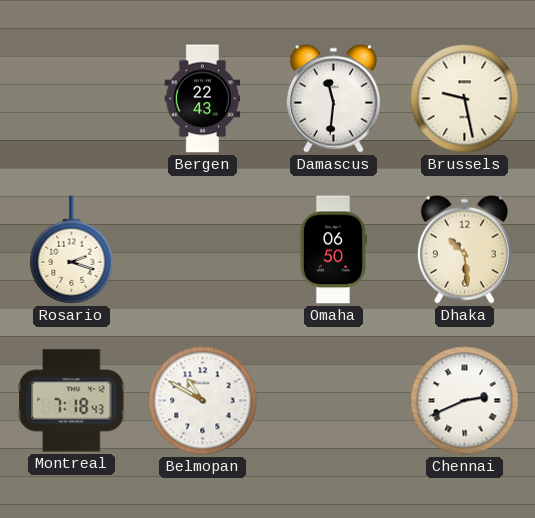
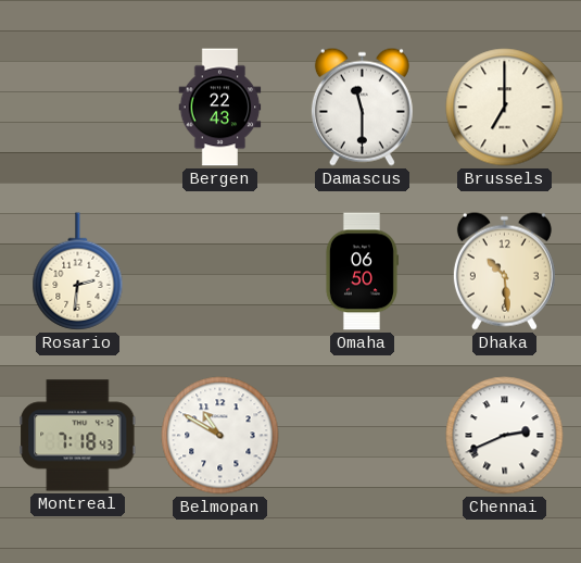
Damascus: 11:31 -> 11:30
Brussels: 9:28 -> 7:00
Rosario: 2:18 -> 2:31
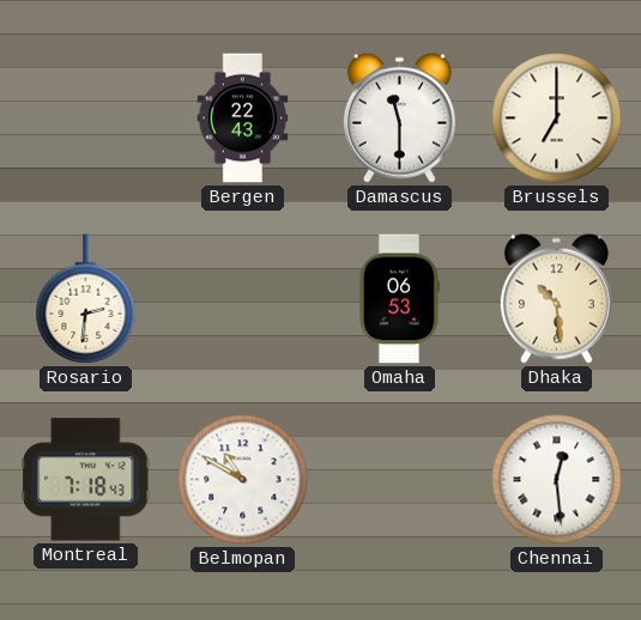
Omaha: 06:50 -> 06:53
Chennai: 2:41 -> 12:29
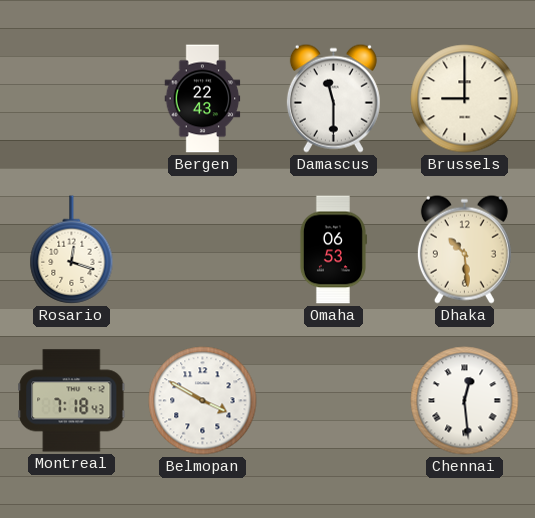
Brussels: 7:00 -> 9:00
Rosario: 2:31 -> 12:18
Belmopan: 10:50 -> 3:50
